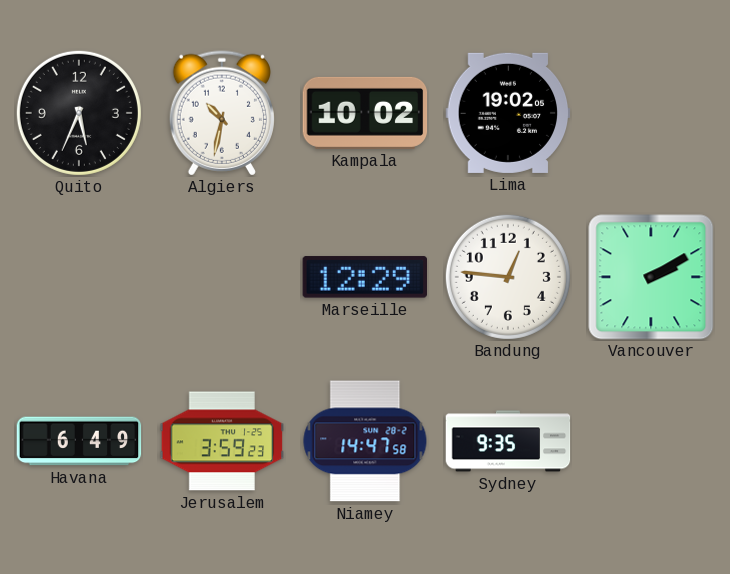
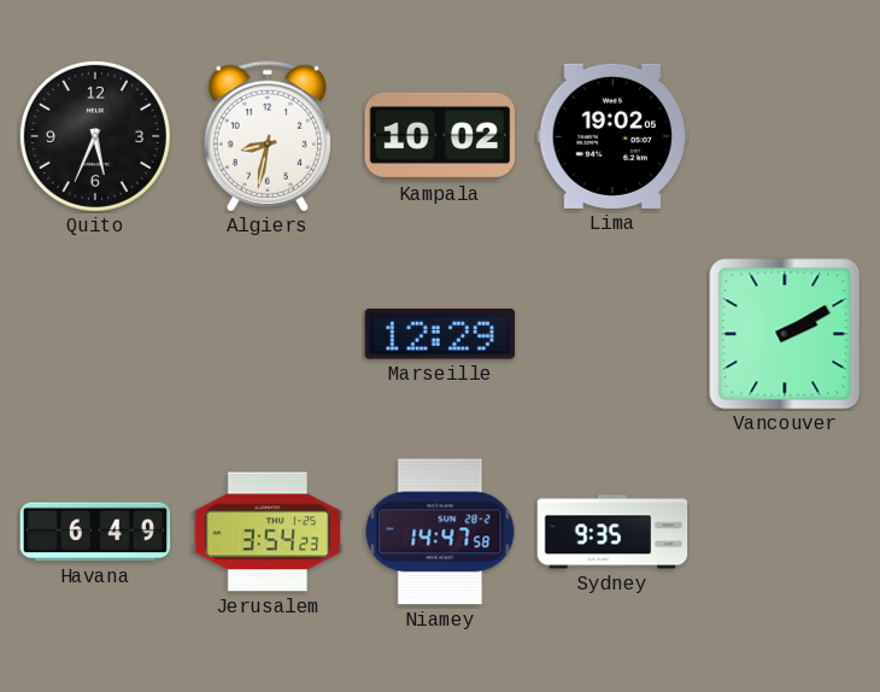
Algiers: 10:32 -> 8:32
Bandung: 12:46 -> none
Jerusalem: 3:59 -> 3:54
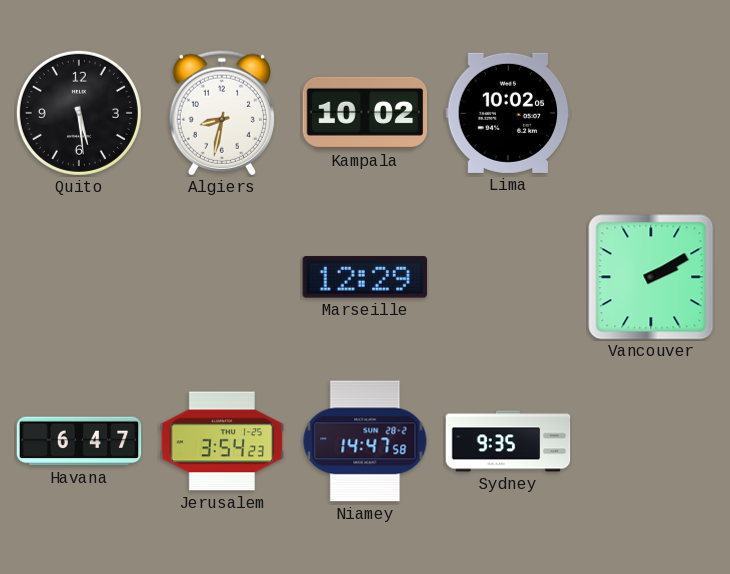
Quito: 5:34 -> 5:29
Lima: 19:02 -> 10:02
Havana: 6:49 -> 6:47
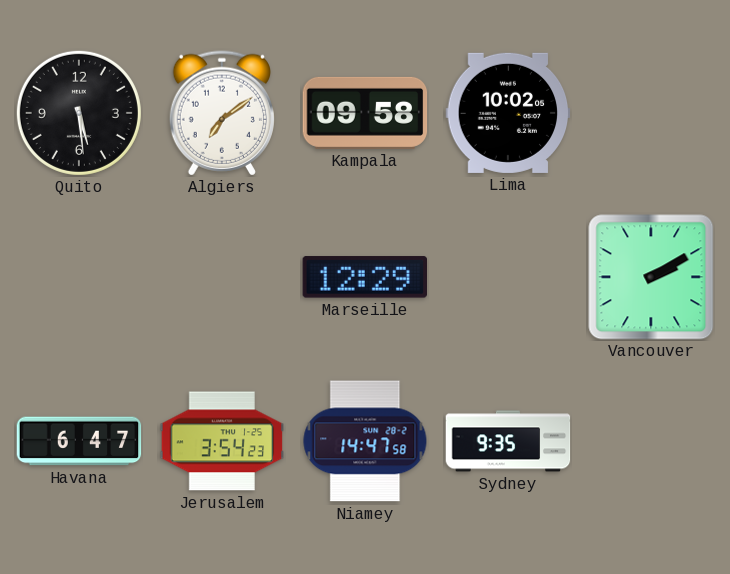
Algiers: 8:32 -> 7:09
Kampala: 10:02 -> 09:58
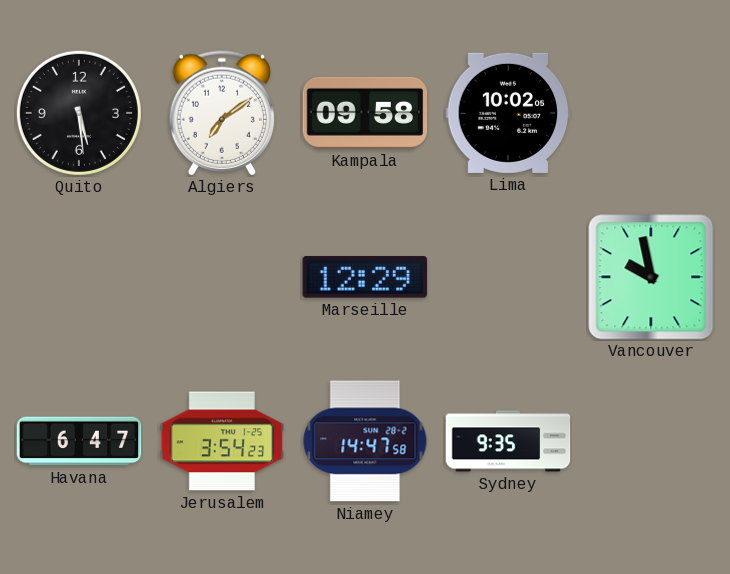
Vancouver: 2:10 -> 9:58
